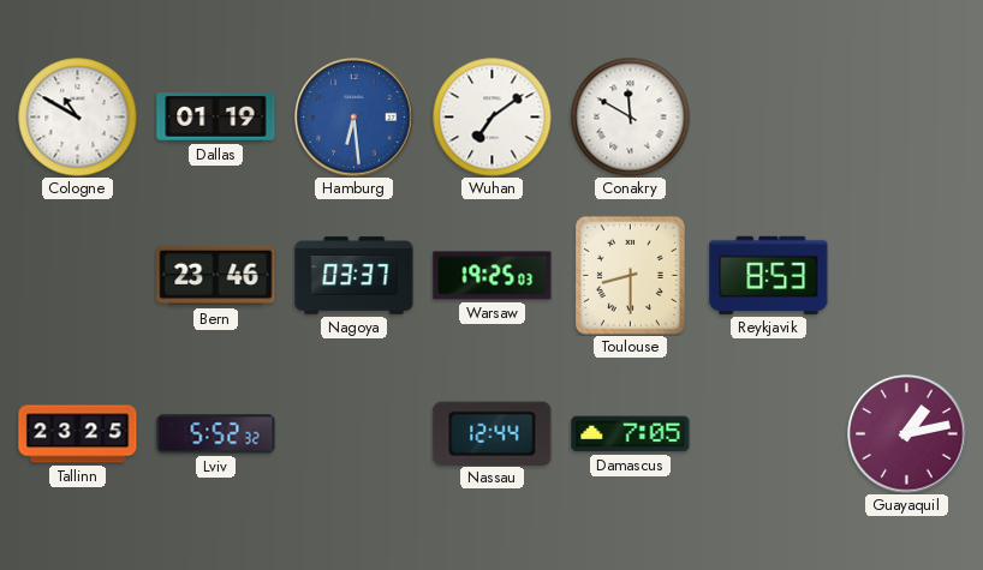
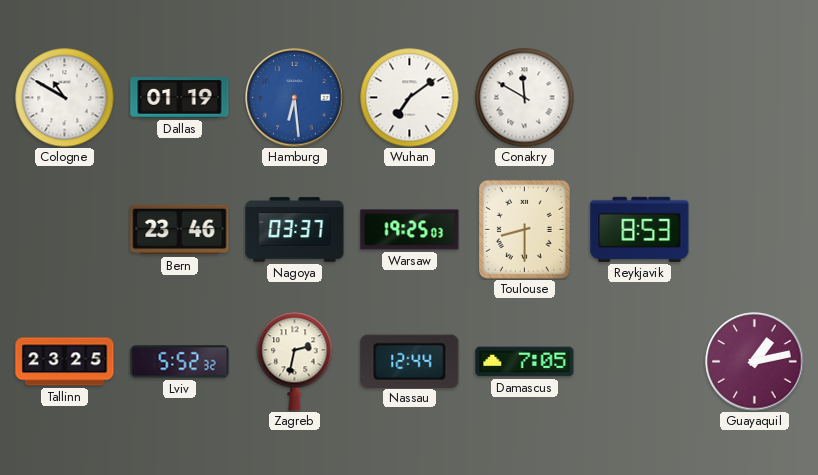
Zagreb: none -> 2:32
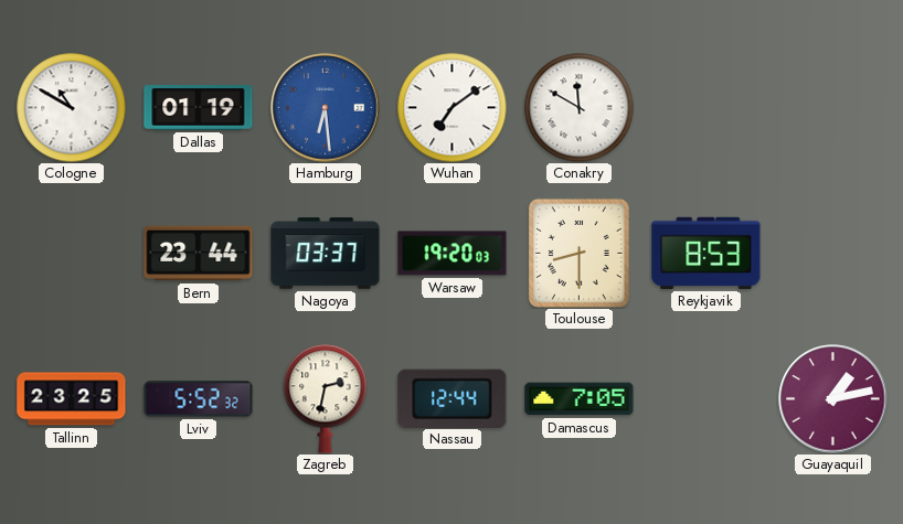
Bern: 23:46 -> 23:44
Warsaw: 19:25 -> 19:20
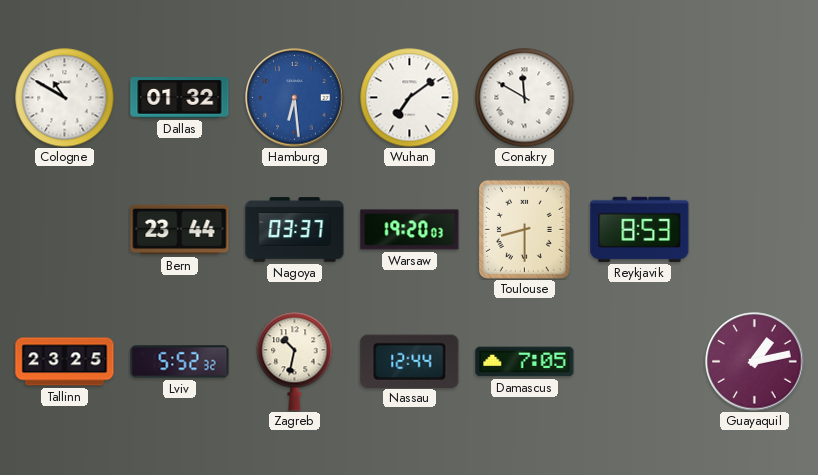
Dallas: 01:19 -> 01:32
Zagreb: 2:32 -> 10:32
